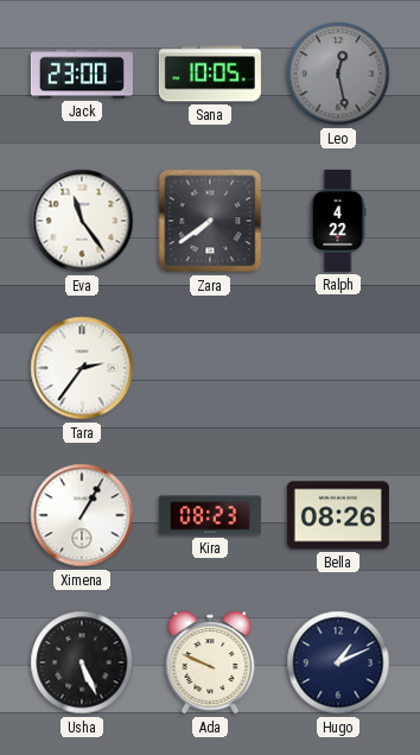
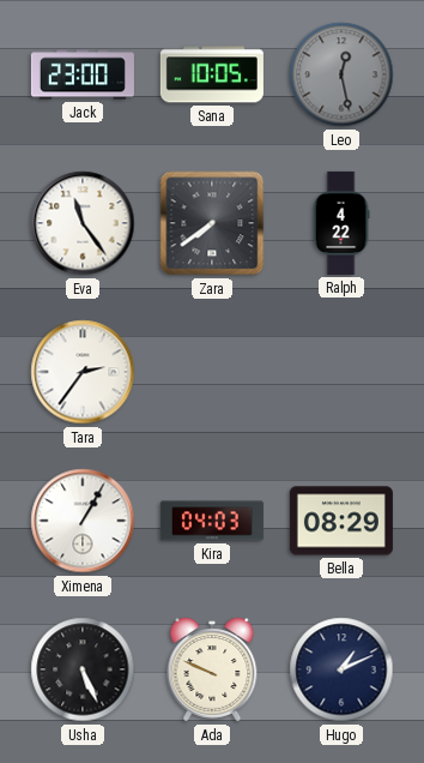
Kira: 08:23 -> 04:03
Bella: 08:26 -> 08:29
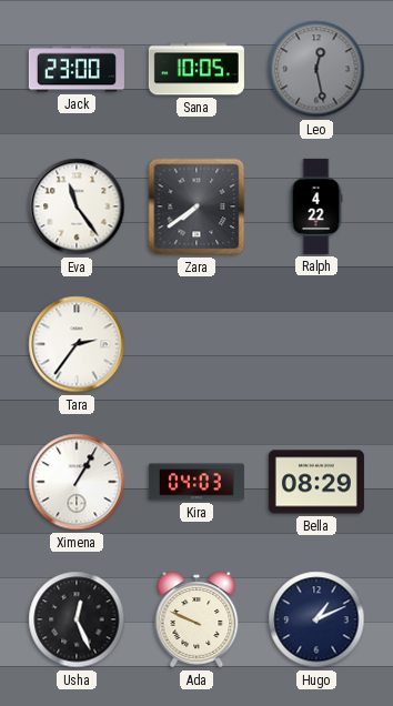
Usha: 5:26 -> 12:26
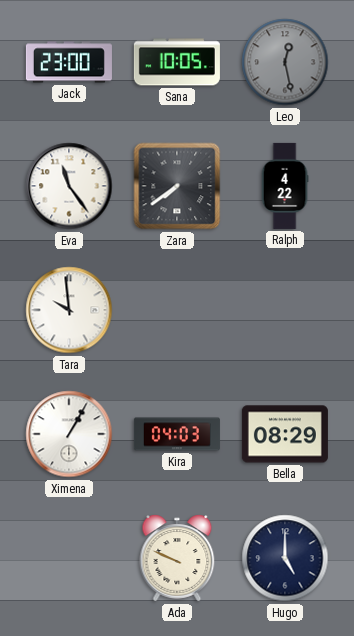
Tara: 2:36 -> 9:59
Usha: 12:26 -> none
Hugo: 1:11 -> 5:00
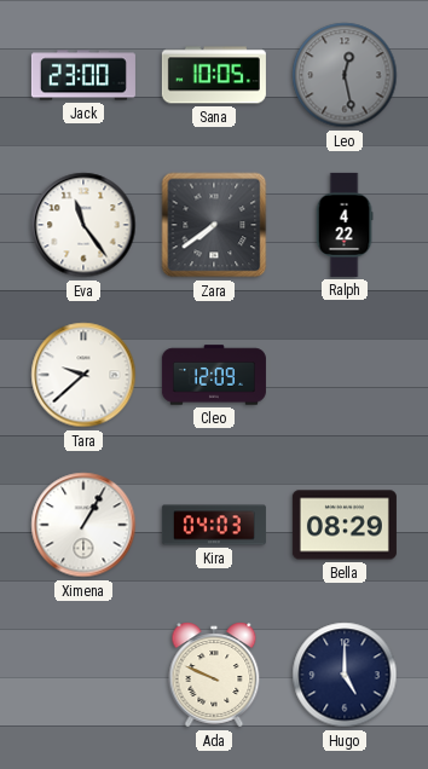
Tara: 9:59 -> 9:38
Cleo: none -> 12:09
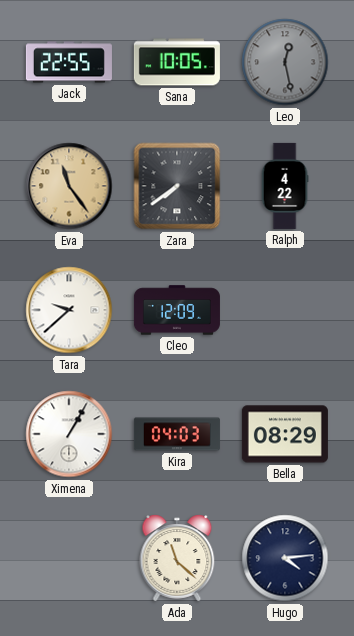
Jack: 23:00 -> 22:55
Eva dial: white -> champagne
Ada: 9:49 -> 11:22
Hugo: 5:00 -> 4:14
